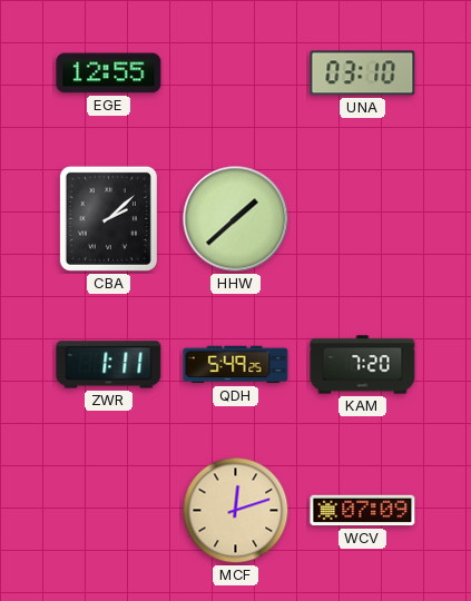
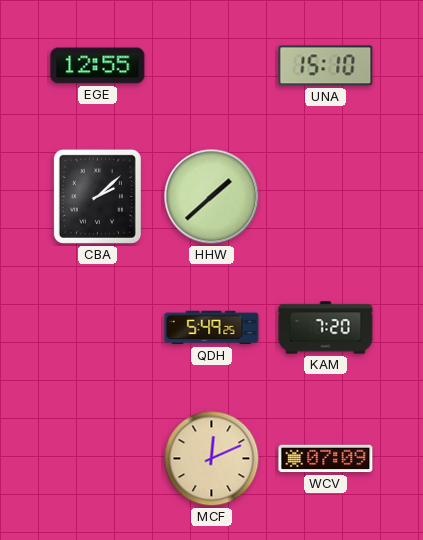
UNA: 03:10 -> 15:10
ZWR: 1:11 -> none
MCF: 12:12 -> 12:11
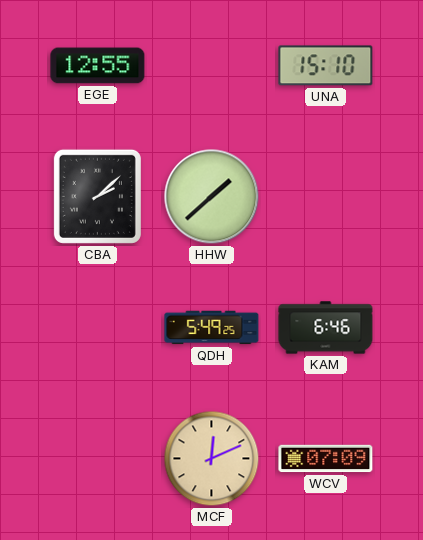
KAM: 7:20 -> 6:46
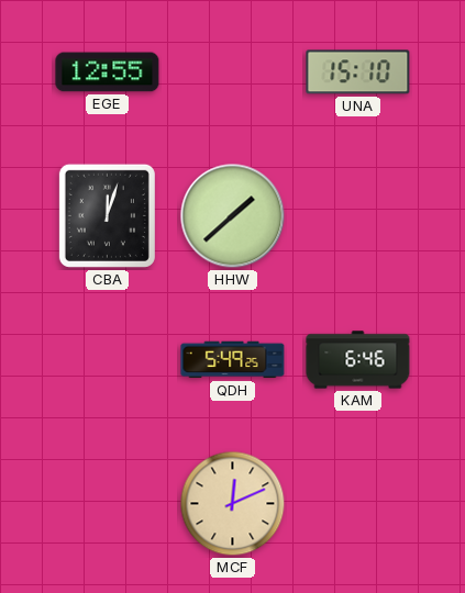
CBA: 2:08 -> 12:03
WCV: 07:09 -> none
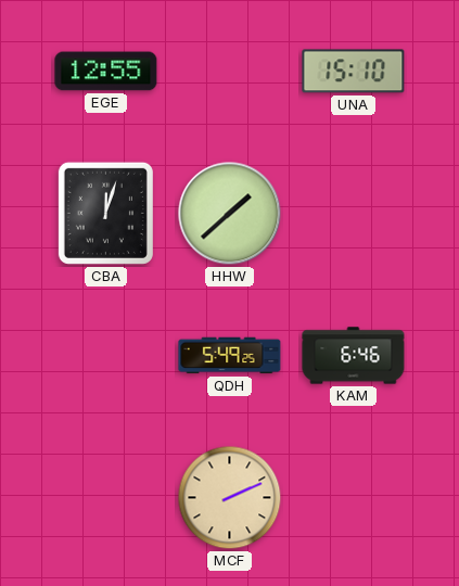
MCF: 12:11 -> 2:11
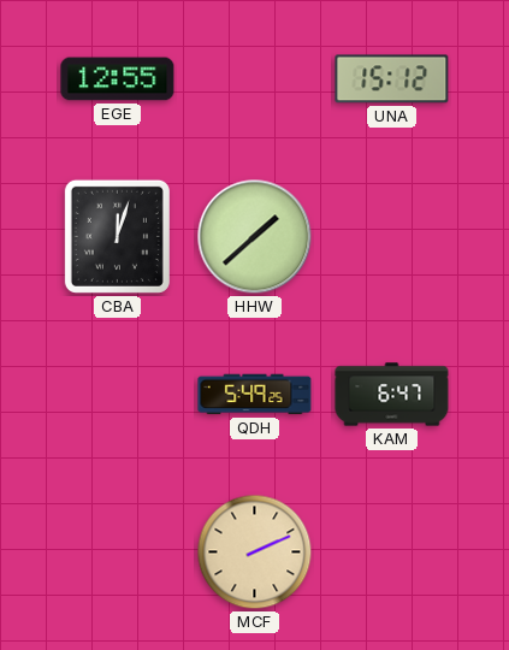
UNA: 15:10 -> 15:12
KAM: 6:46 -> 6:47
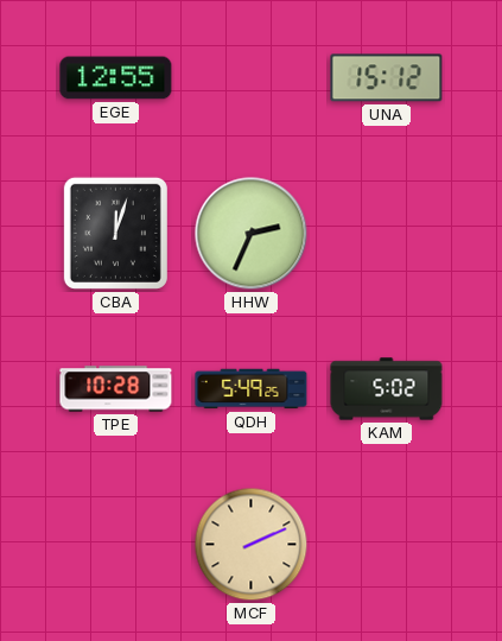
HHW: 1:38 -> 2:34
TPE: none -> 10:28
KAM: 6:47 -> 5:02
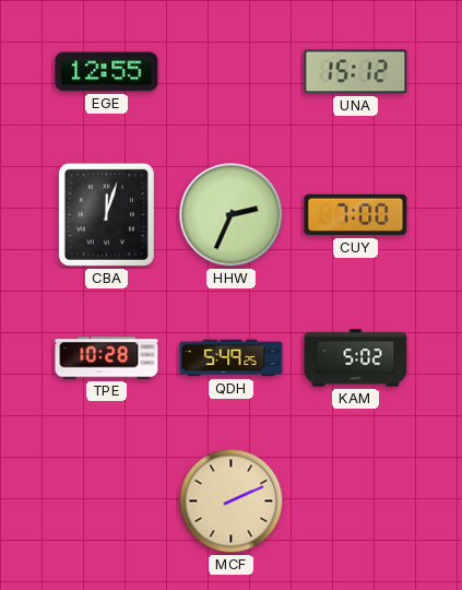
CUY: none -> 7:00
